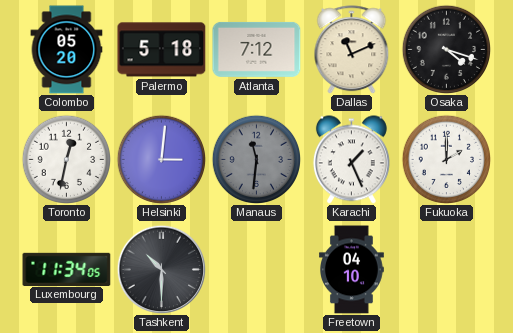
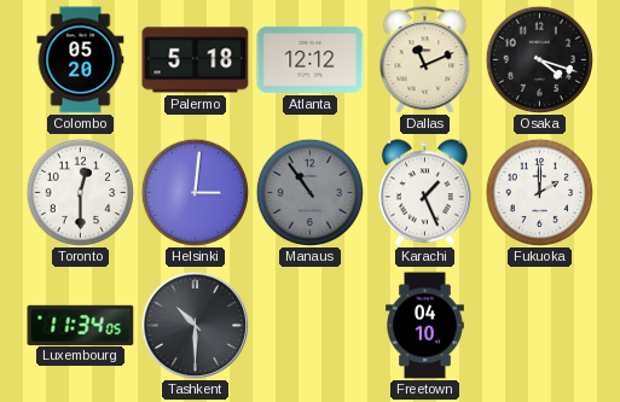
Atlanta: 7:12 -> 12:12
Toronto: 12:32 -> 12:30
Manaus: 11:31 -> 10:54
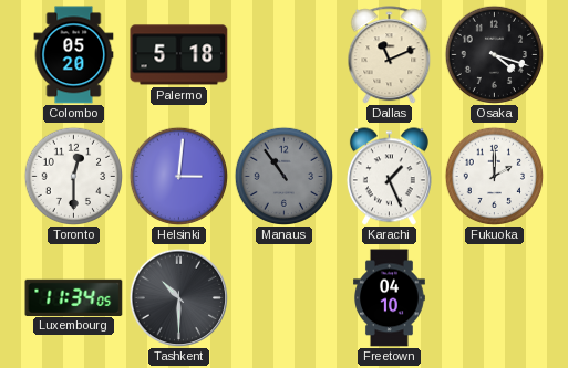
Atlanta: 12:12 -> none
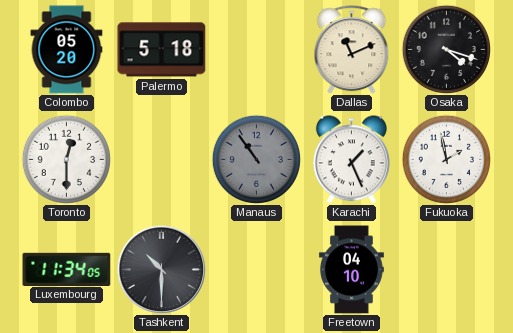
Helsinki: 3:01 -> none
Fukuoka: 2:00 -> 1:58
